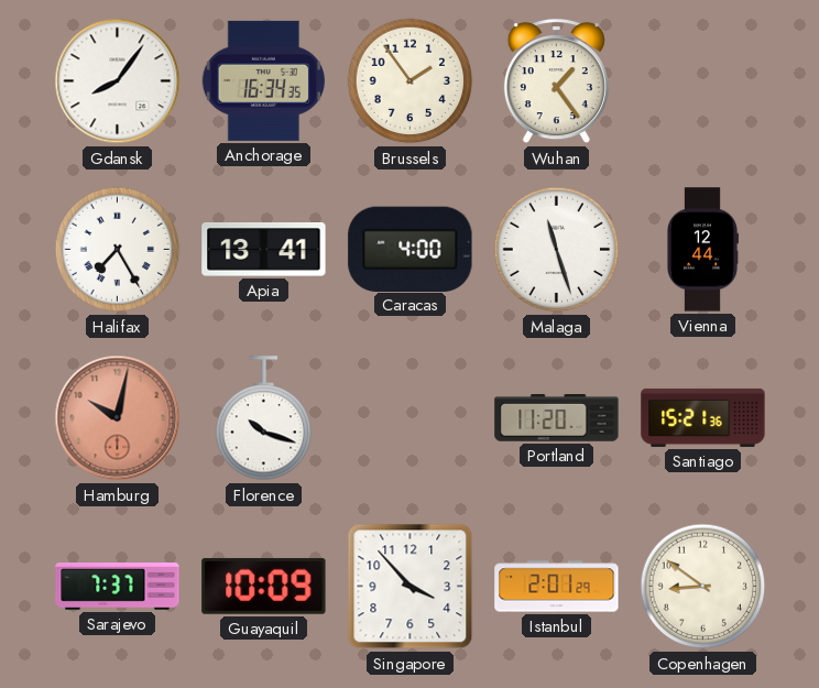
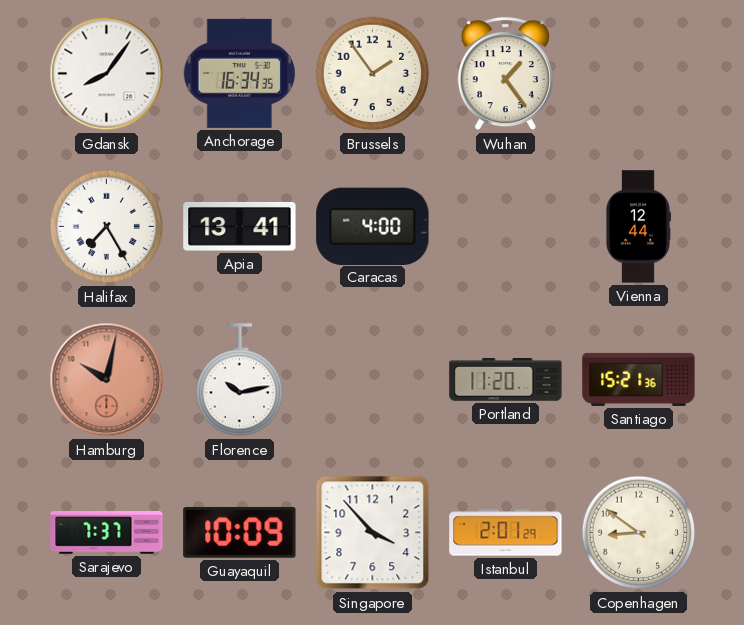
Malaga: 11:27 -> none
Florence: 10:18 -> 10:13
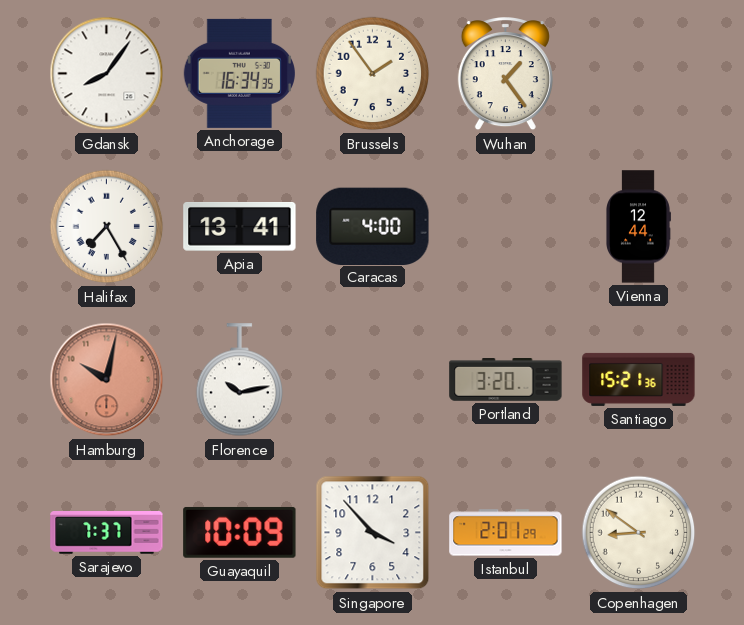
Portland: 11:20 -> 3:20
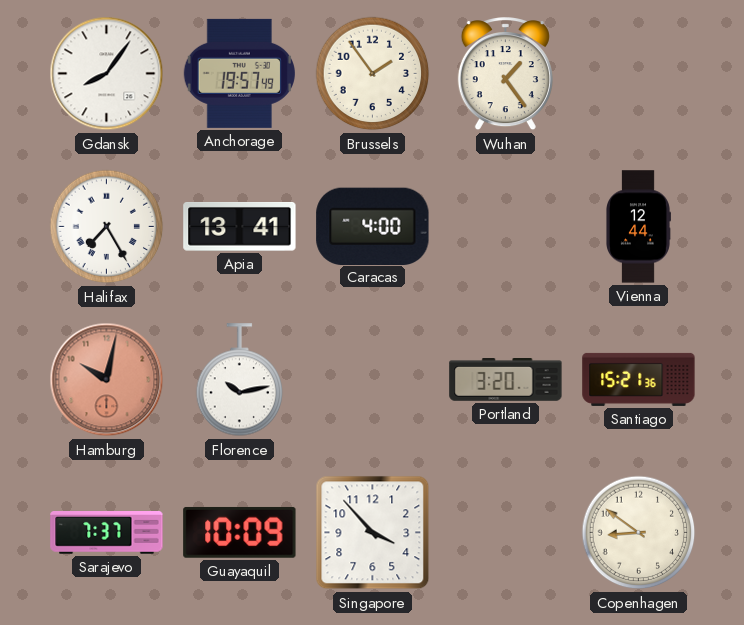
Anchorage: 16:34 -> 19:57
Istanbul: 2:01 -> none
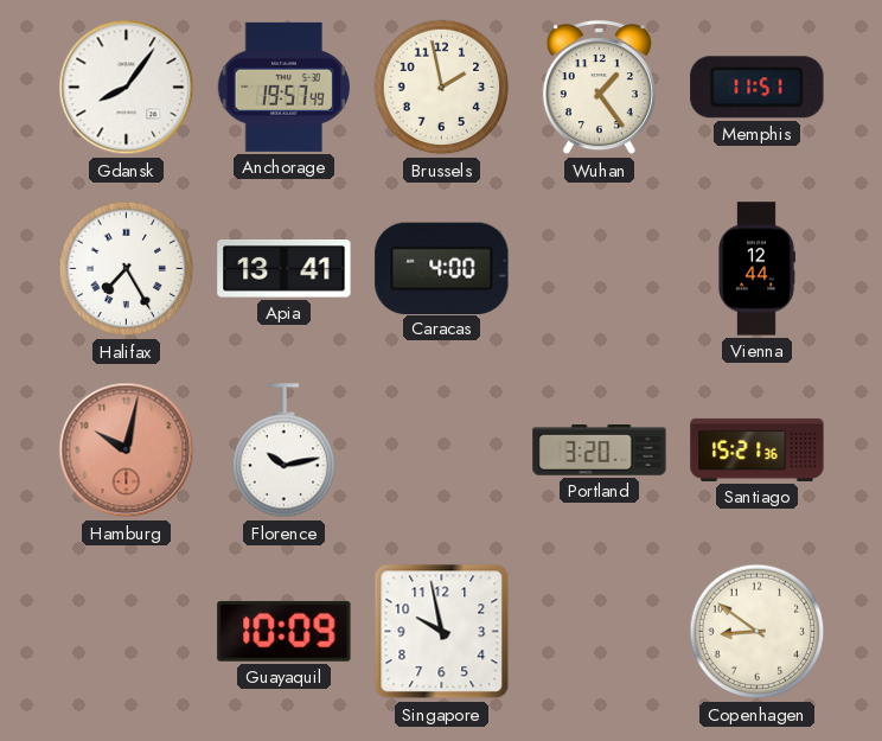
Brussels: 1:54 -> 1:58
Memphis: none -> 11:51
Sarajevo: 7:37 -> none
Singapore: 3:53 -> 9:58
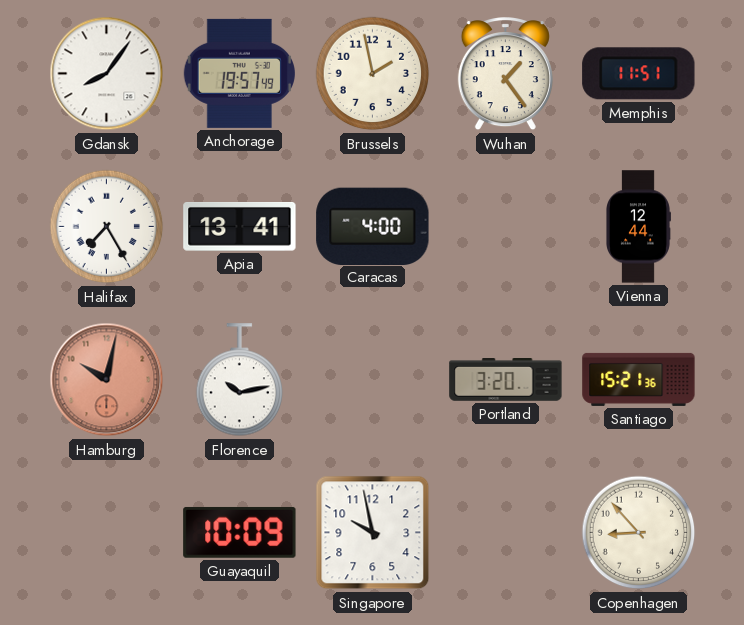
Copenhagen: 8:51 -> 8:53
